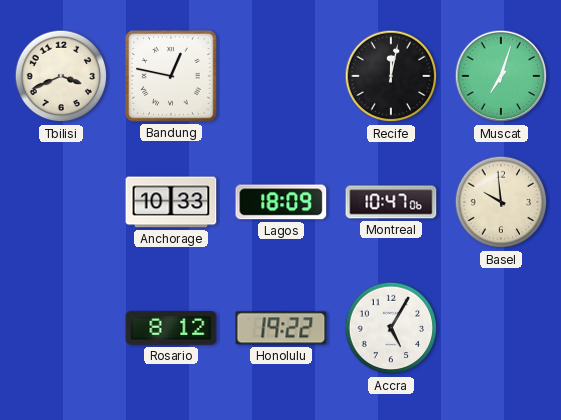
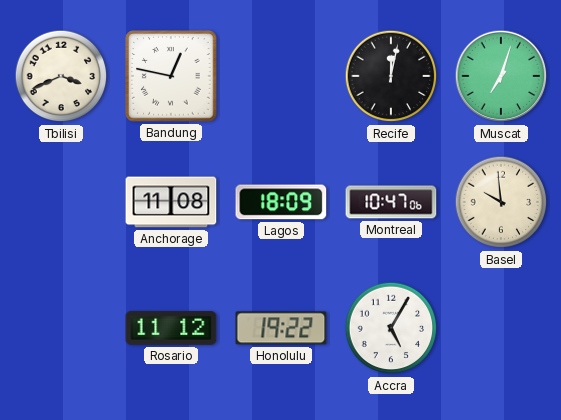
Anchorage: 10:33 -> 11:08
Rosario: 8:12 -> 11:12
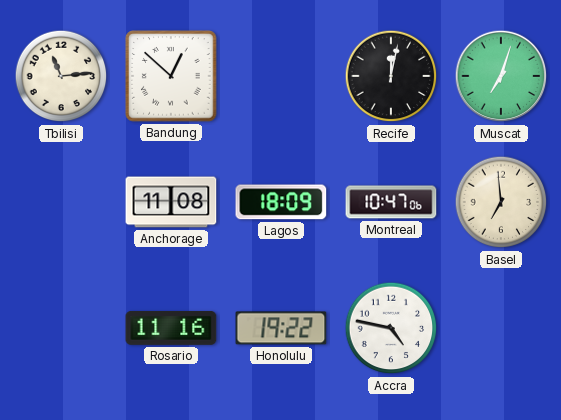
Tbilisi: 3:41 -> 11:14
Bandung: 12:47 -> 12:52
Basel: 9:59 -> 6:59
Rosario: 11:12 -> 11:16
Accra: 5:05 -> 4:47
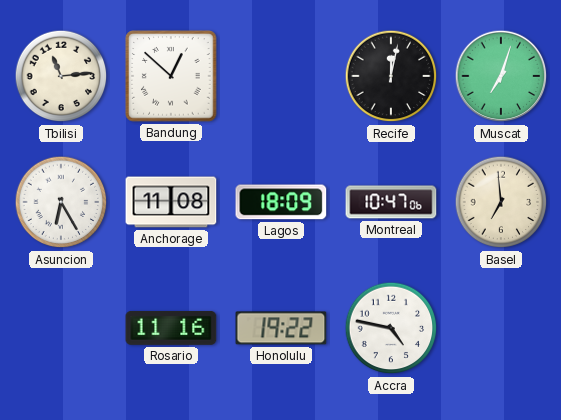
Asuncion: none -> 6:25
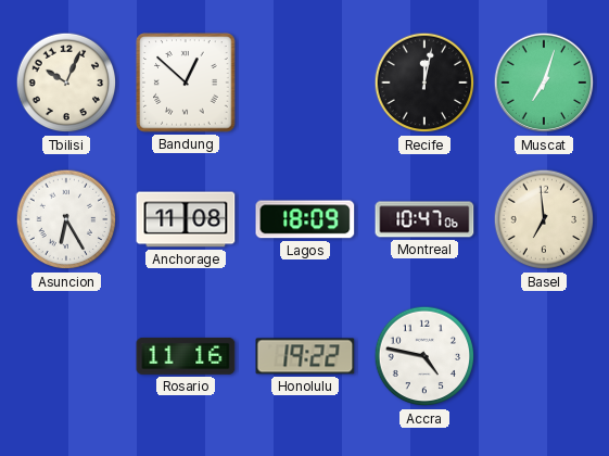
Tbilisi: 11:14 -> 10:04
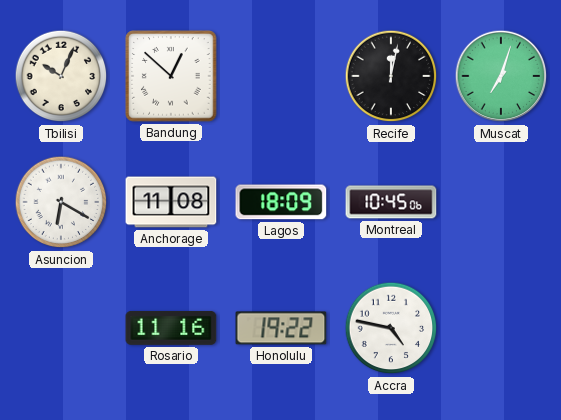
Asuncion: 6:25 -> 6:20
Montreal: 10:47 -> 10:45
Basel: 6:59 -> none
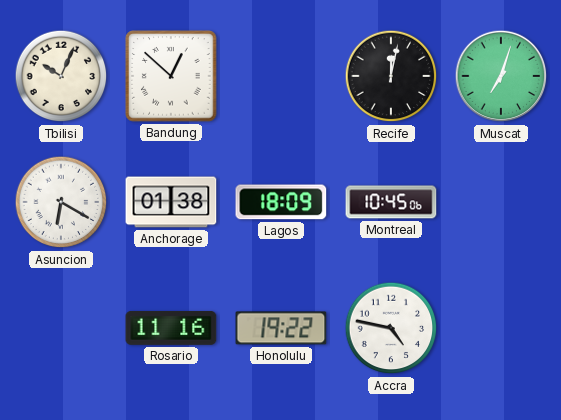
Anchorage: 11:08 -> 01:38
